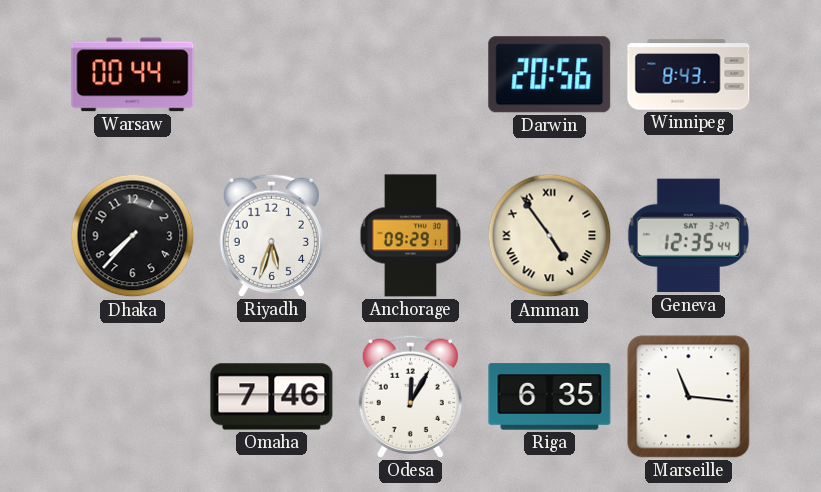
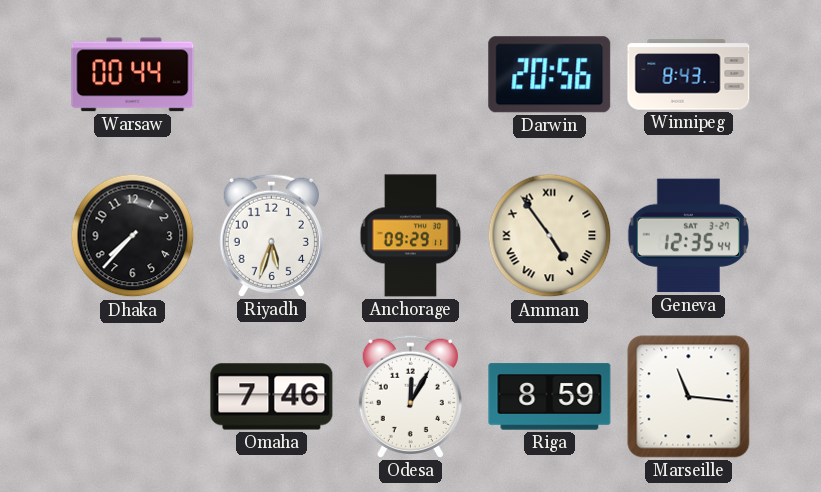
Riga: 6:35 -> 8:59
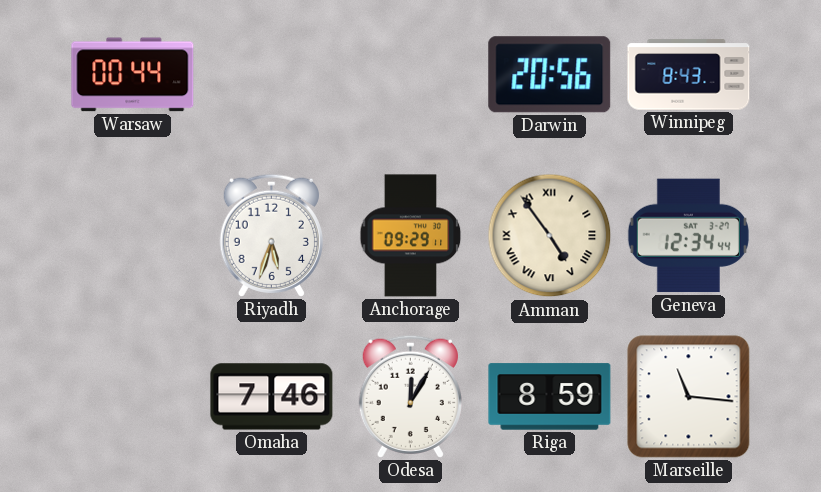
Dhaka: 7:37 -> none
Geneva: 12:35 -> 12:34
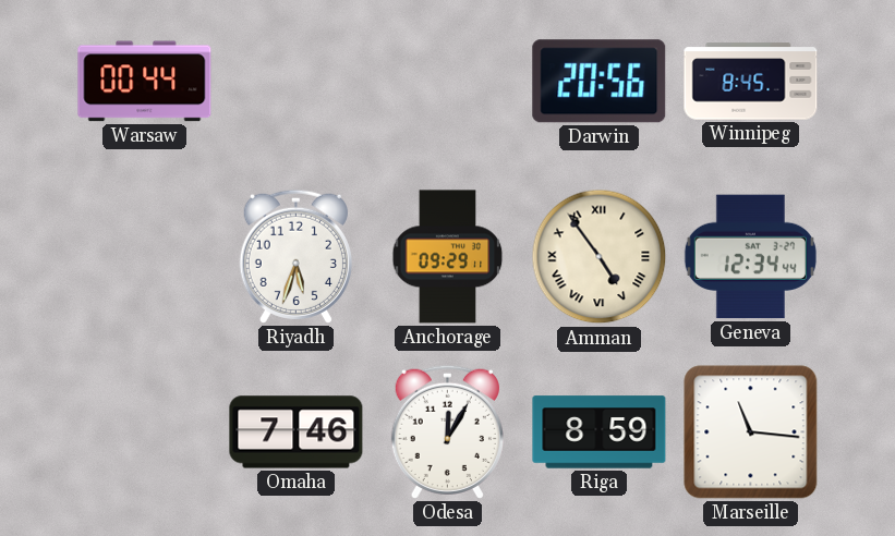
Winnipeg: 8:43 -> 8:45
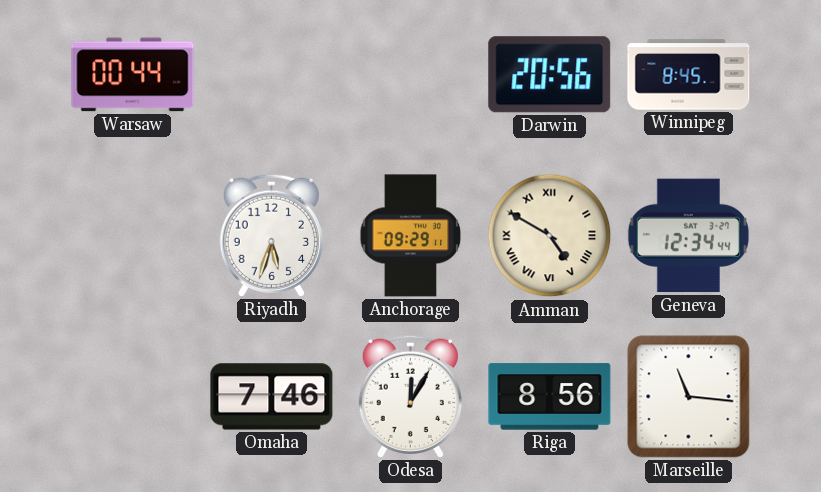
Amman: 4:54 -> 4:50
Riga: 8:59 -> 8:56
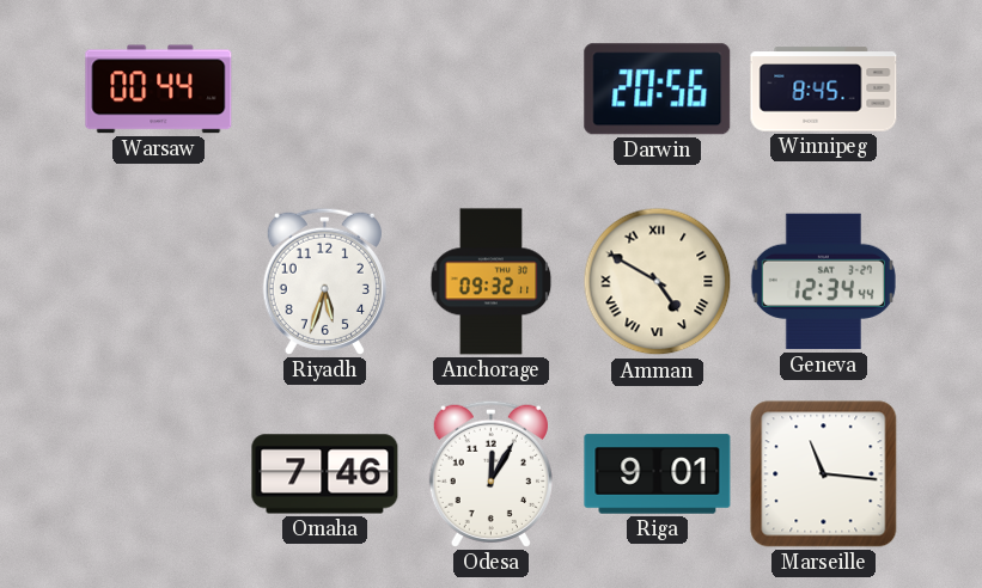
Anchorage: 09:29 -> 09:32
Riga: 8:56 -> 9:01
